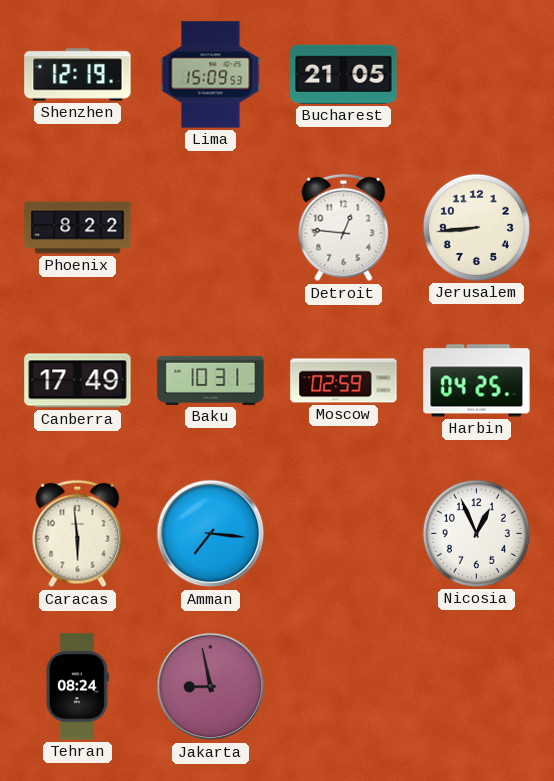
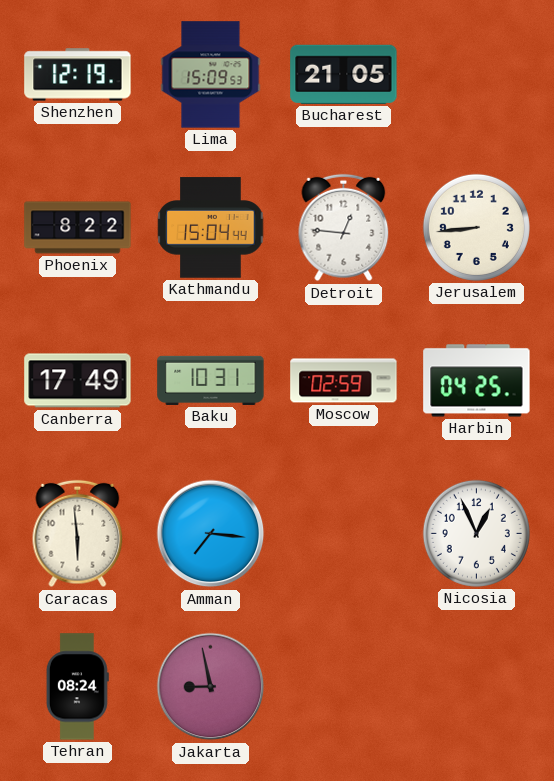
Kathmandu: none -> 15:04
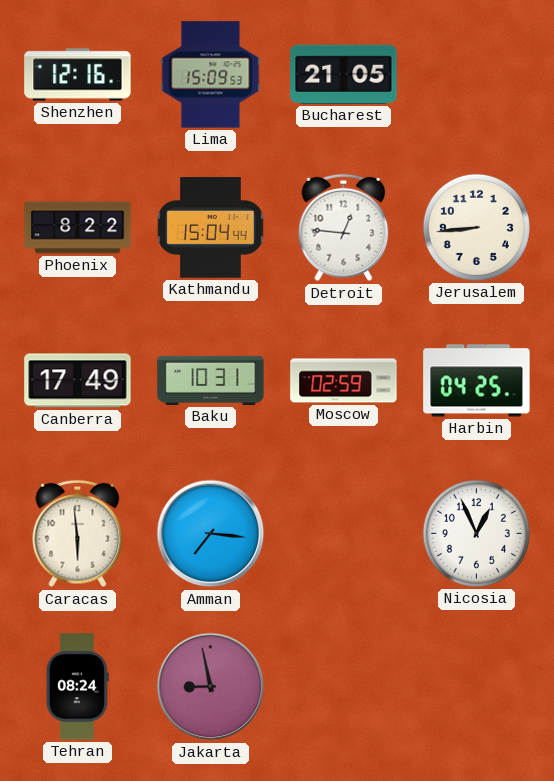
Shenzhen: 12:19 -> 12:16
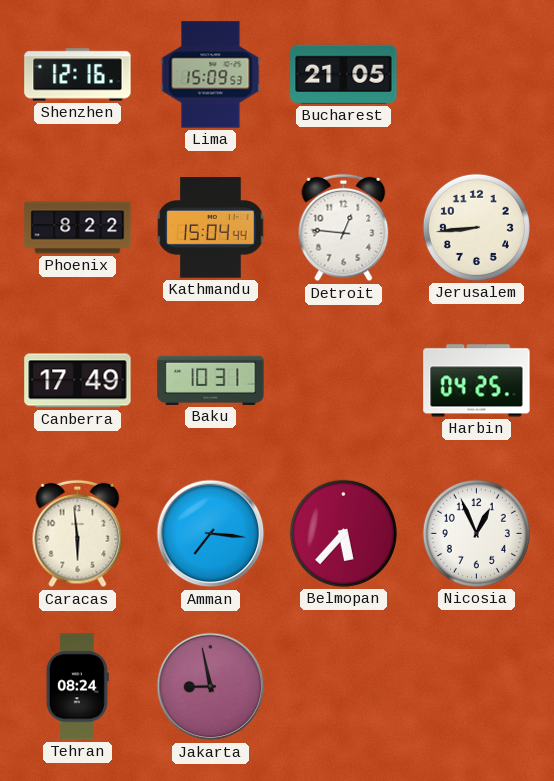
Moscow: 02:59 -> none
Belmopan: none -> 5:37
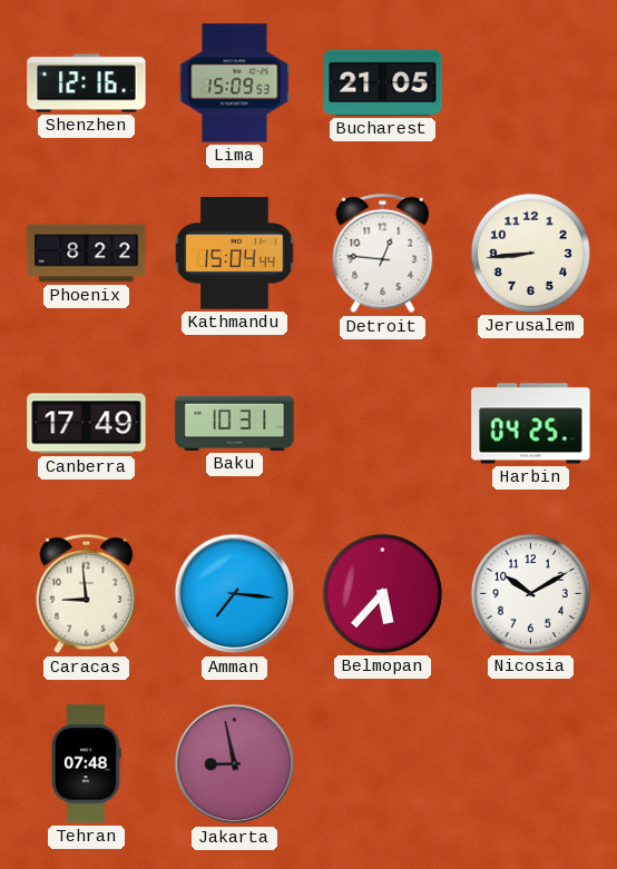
Caracas: 5:59 -> 8:59
Nicosia: 12:56 -> 10:10
Tehran: 08:24 -> 07:48
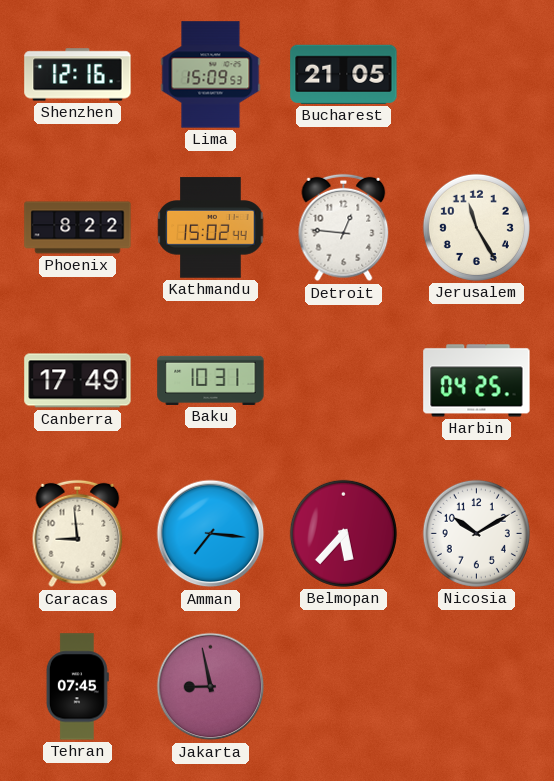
Kathmandu: 15:04 -> 15:02
Jerusalem: 8:44 -> 11:25
Tehran: 07:48 -> 07:45
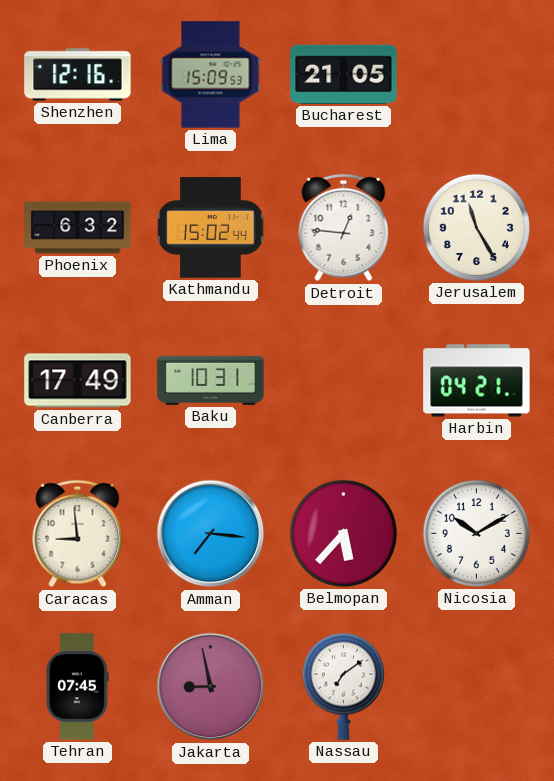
Phoenix: 8:22 -> 6:32
Harbin: 04:25 -> 04:21
Nassau: none -> 7:09
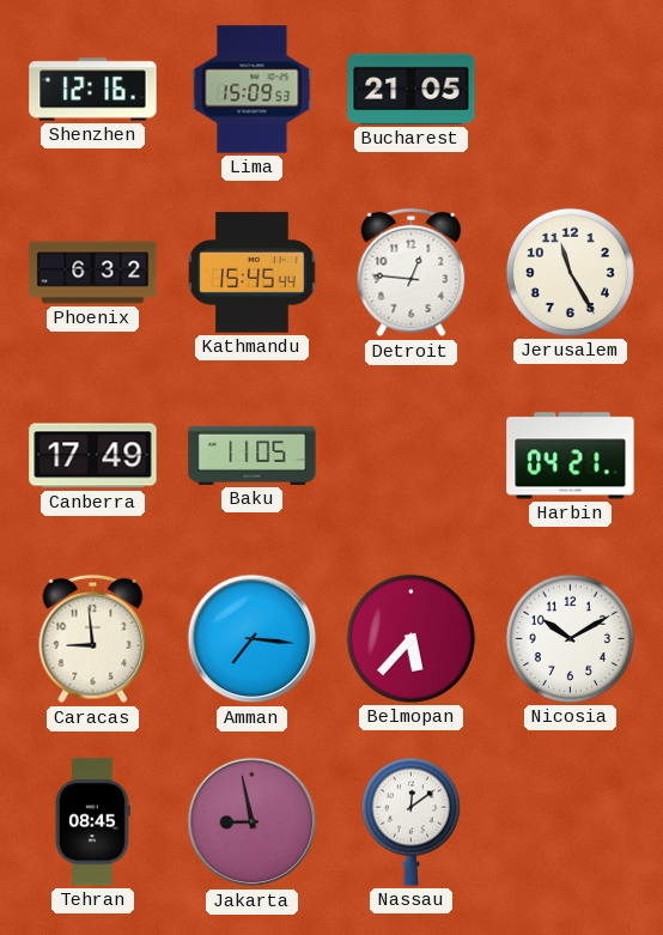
Kathmandu: 15:02 -> 15:45
Baku: 10:31 -> 11:05
Tehran: 07:45 -> 08:45
Nassau: 7:09 -> 12:09
